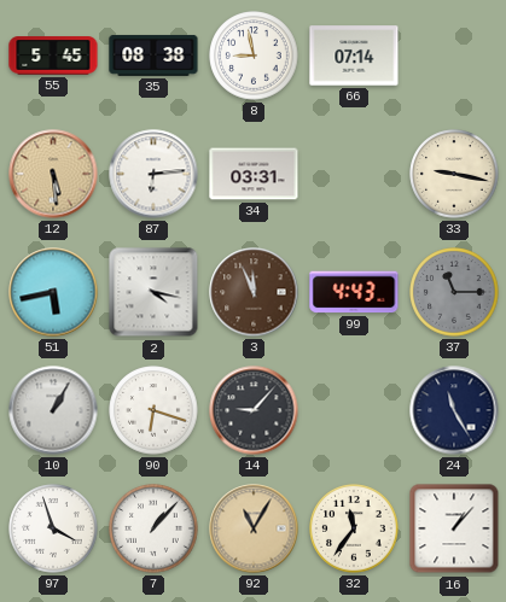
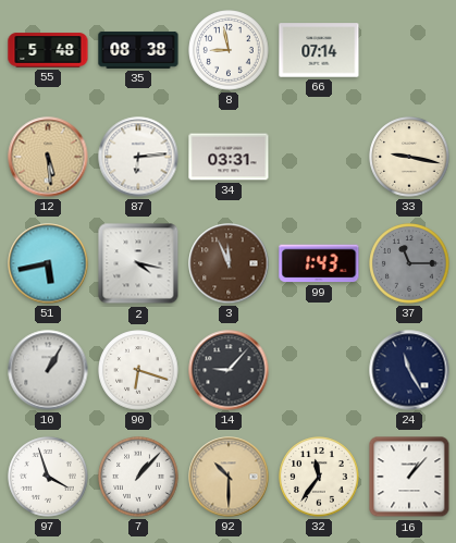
55: 5:45 -> 5:48
99: 4:43 -> 1:43
92: 11:05 -> 10:30
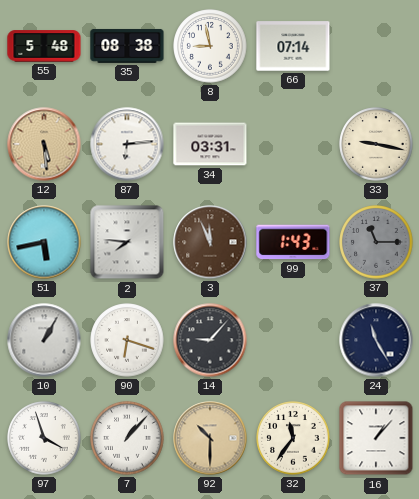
2: 4:17 -> 7:46
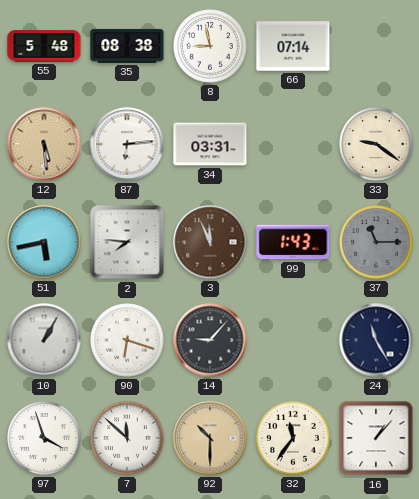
33: 9:17 -> 9:21
7: 1:07 -> 11:52
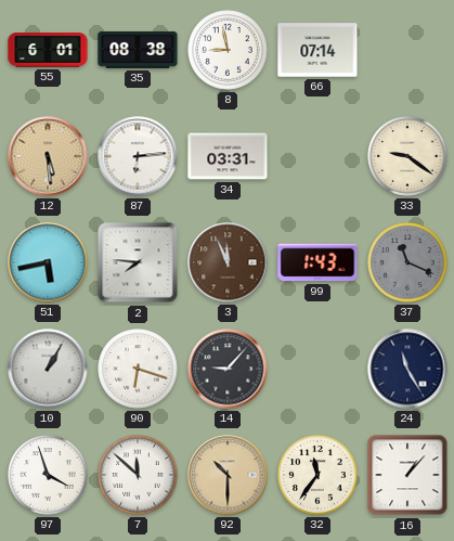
55: 5:48 -> 6:01
37: 11:15 -> 11:19
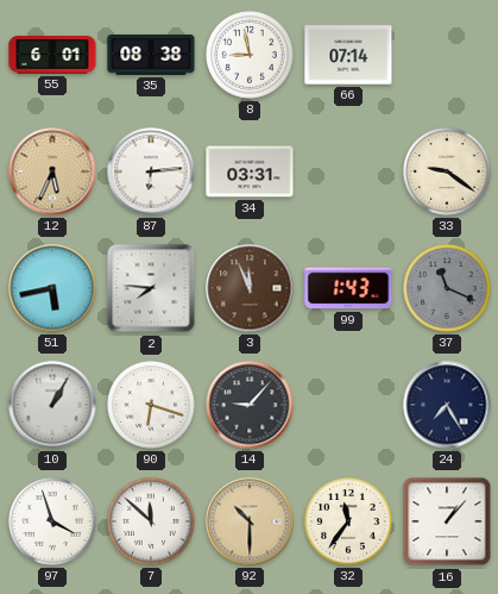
12: 5:29 -> 5:34
24: 11:25 -> 7:25
